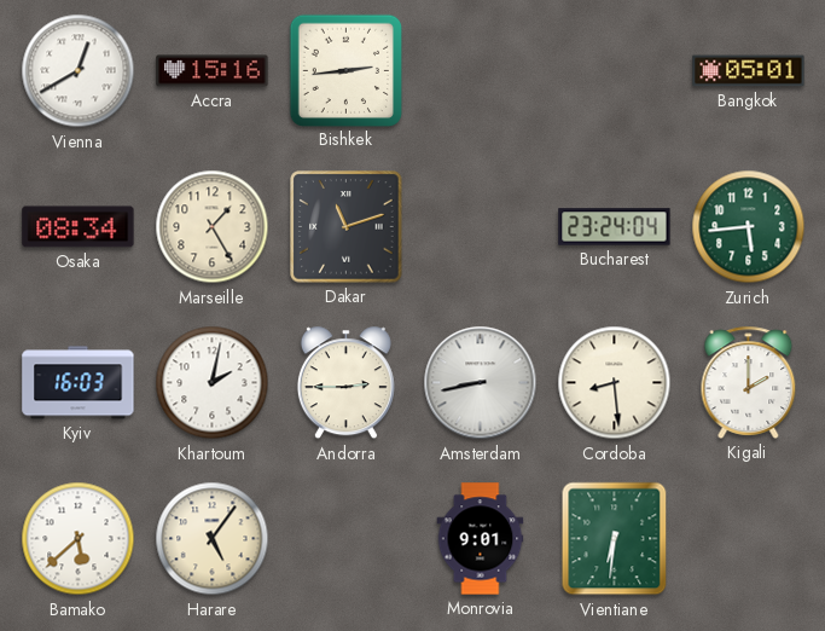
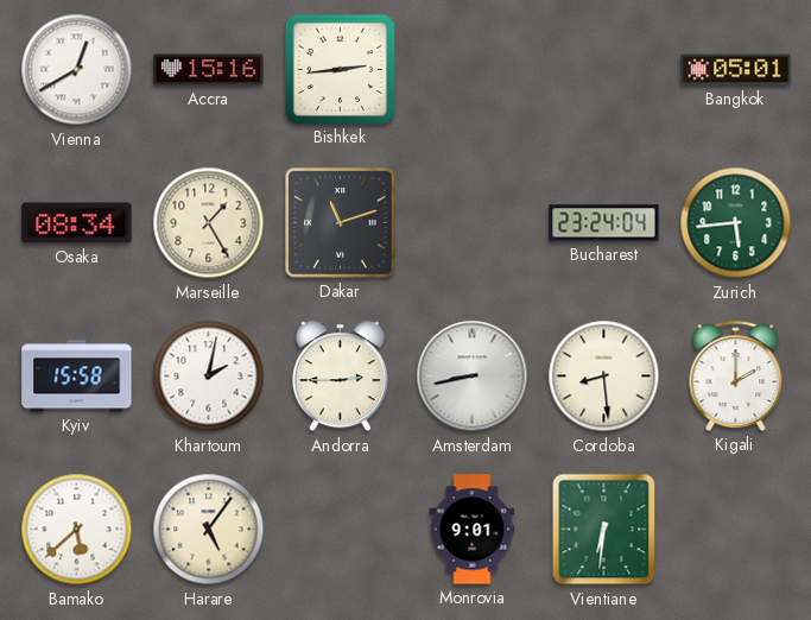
Kyiv: 16:03 -> 15:58
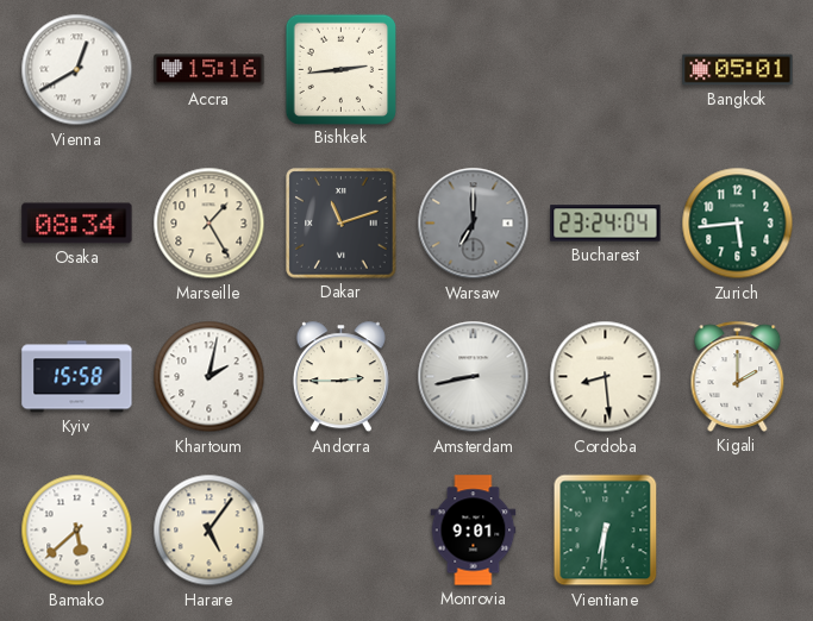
Warsaw: none -> 7:00
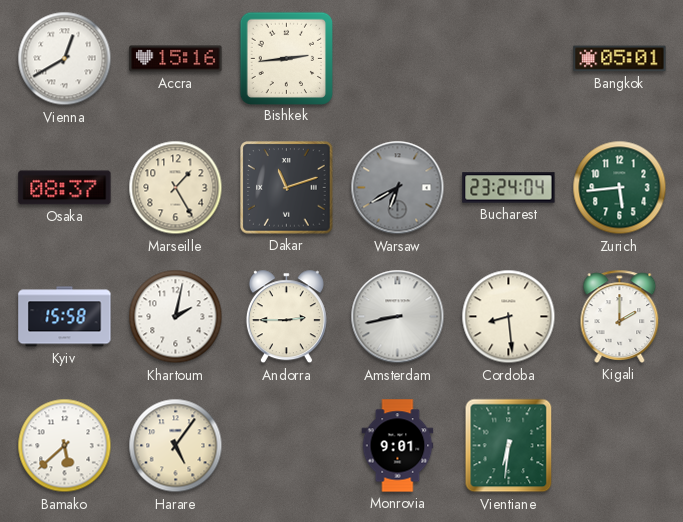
Osaka: 08:34 -> 08:37
Warsaw: 7:00 -> 6:40
